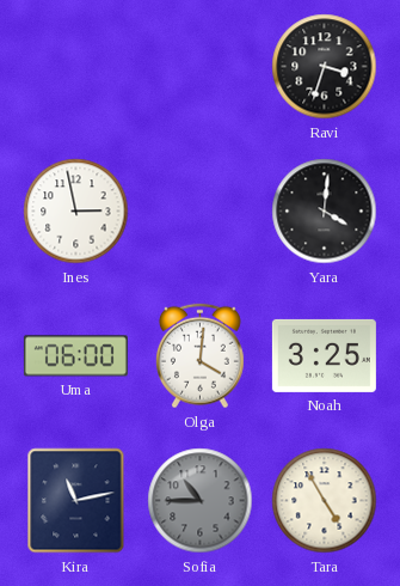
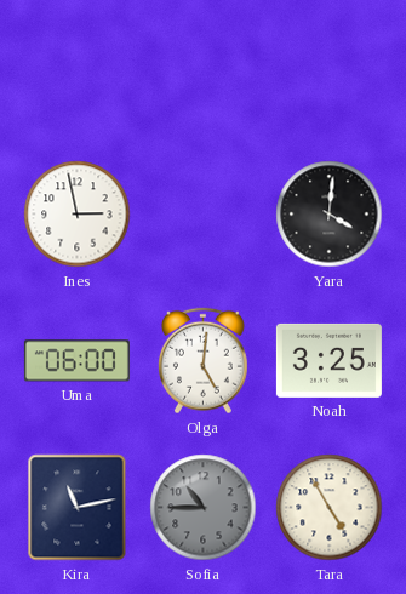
Ravi: 3:33 -> none
Olga: 4:01 -> 5:01
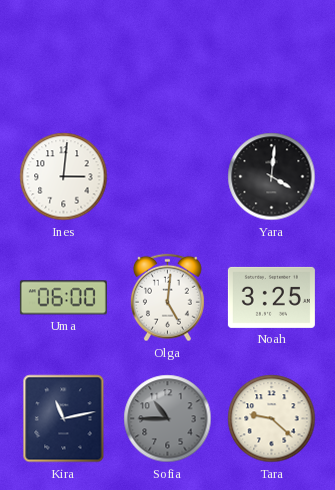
Ines: 2:58 -> 3:01
Tara: 4:55 -> 9:22
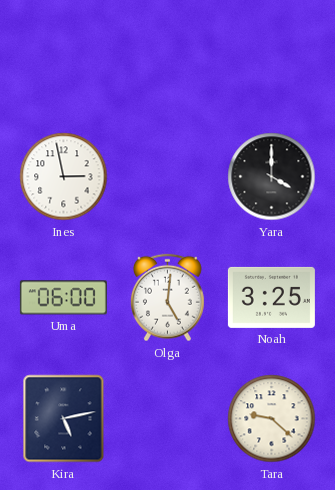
Ines: 3:01 -> 2:58
Yara: 4:01 -> 4:00
Kira: 11:13 -> 5:13
Sofia: 10:45 -> none
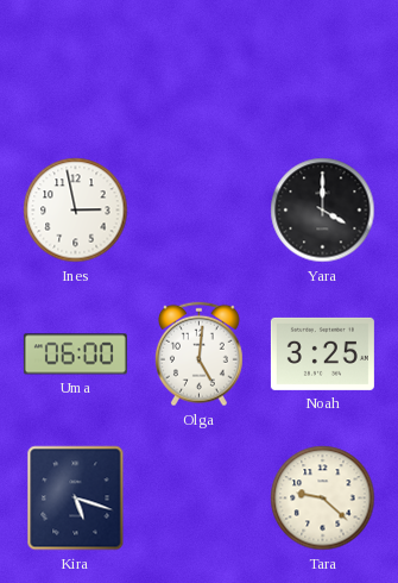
Kira: 5:13 -> 5:18
